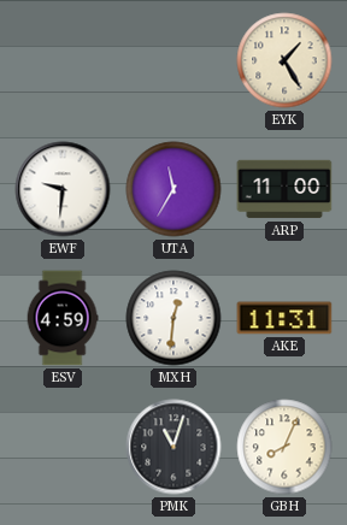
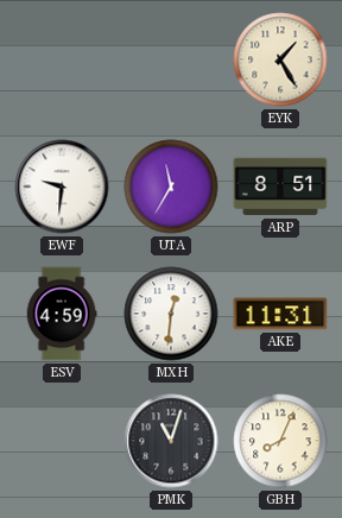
ARP: 11:00 -> 8:51
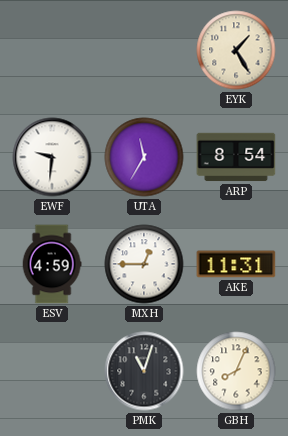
ARP: 8:51 -> 8:54
MXH: 12:31 -> 12:45
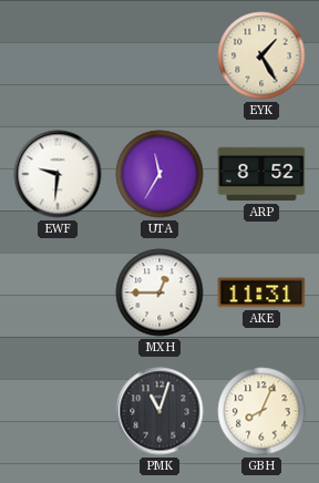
ARP: 8:54 -> 8:52
ESV: 4:59 -> none
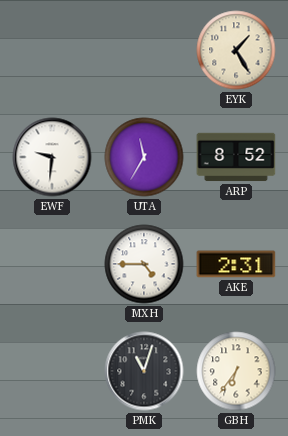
MXH: 12:45 -> 4:45
AKE: 11:31 -> 2:31
GBH: 8:04 -> 6:36
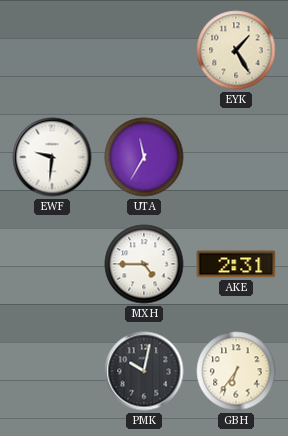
ARP: 8:52 -> none
PMK: 11:03 -> 10:02
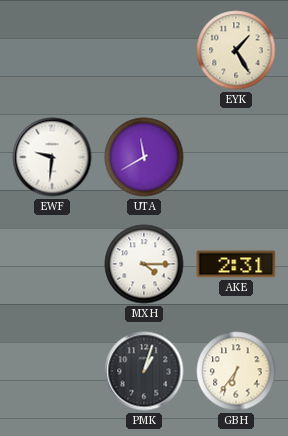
UTA: 11:35 -> 11:40
MXH: 4:45 -> 4:15
PMK: 10:02 -> 1:03
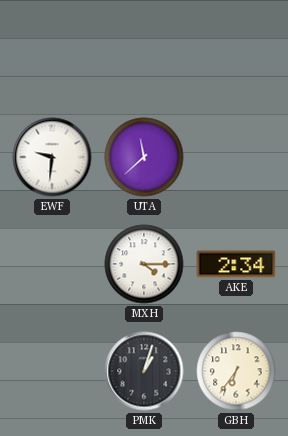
EYK: 1:25 -> none
UTA: 11:40 -> 11:38
AKE: 2:31 -> 2:34
